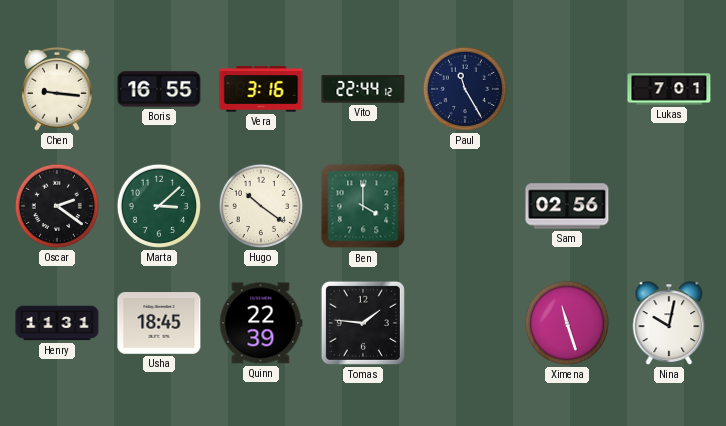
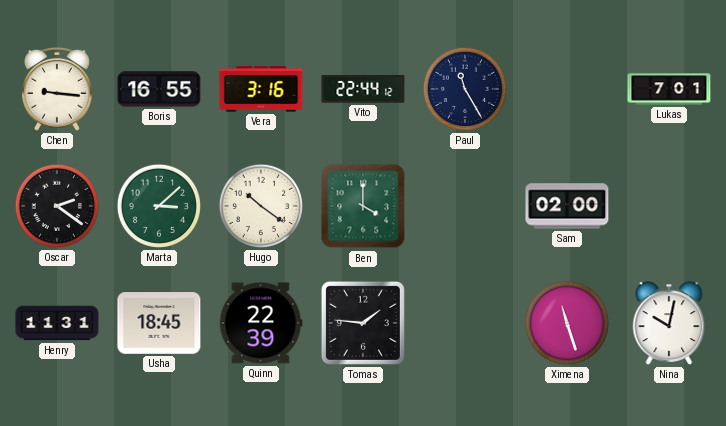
Sam: 02:56 -> 02:00
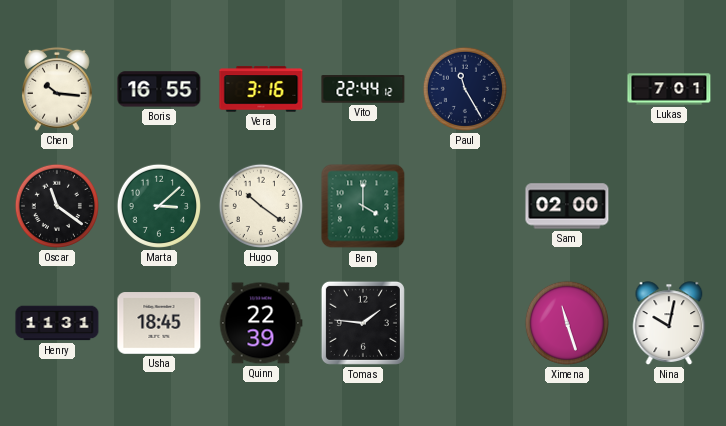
Chen: 9:16 -> 10:16
Oscar: 2:21 -> 11:21
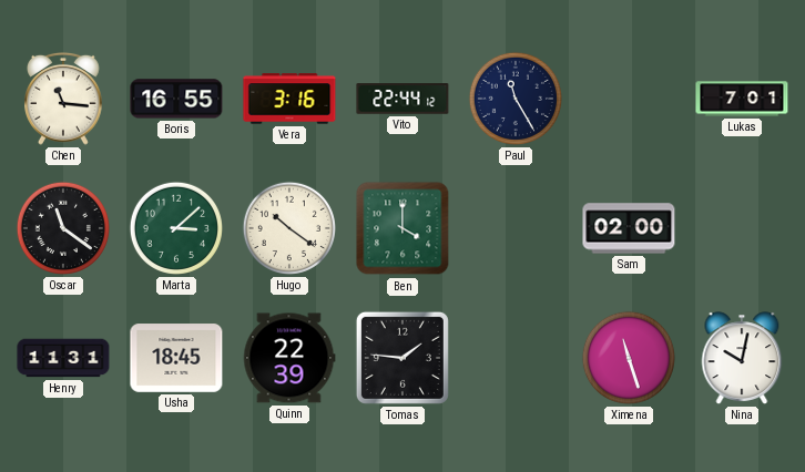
Chen: 10:16 -> 11:16
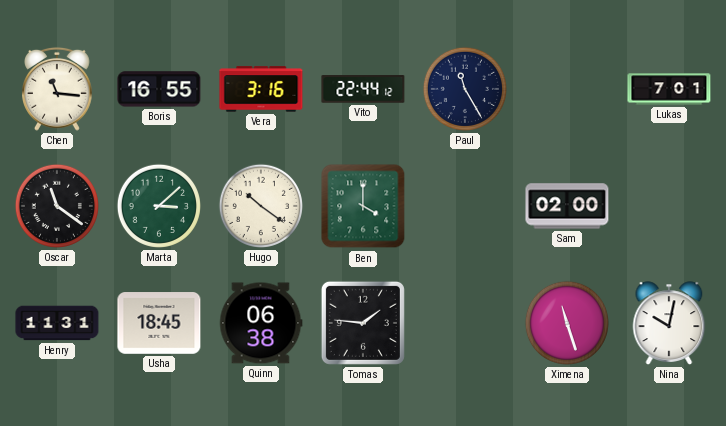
Quinn: 22:39 -> 06:38
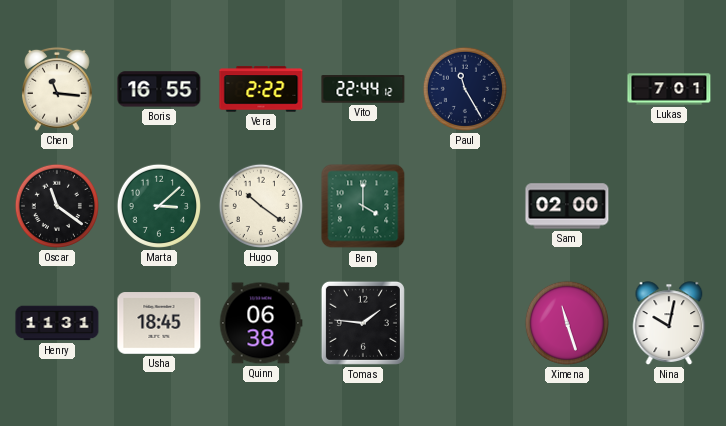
Vera: 3:16 -> 2:22
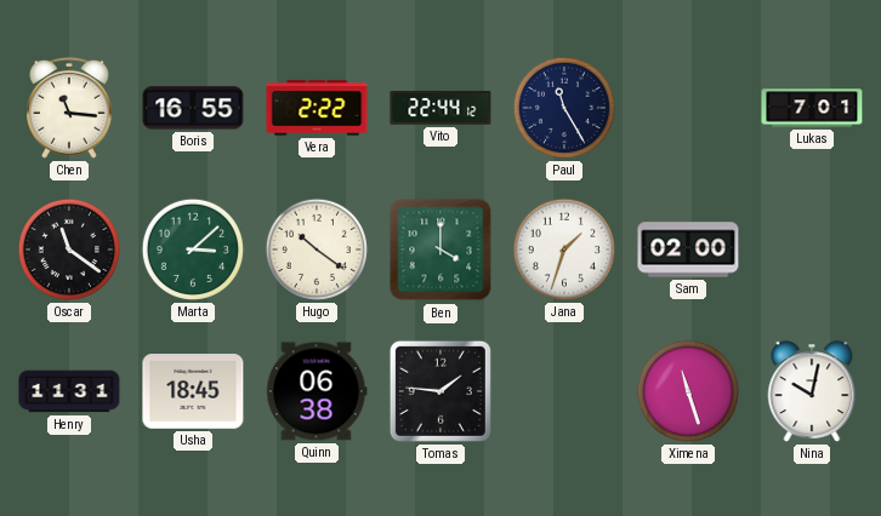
Jana: none -> 1:33
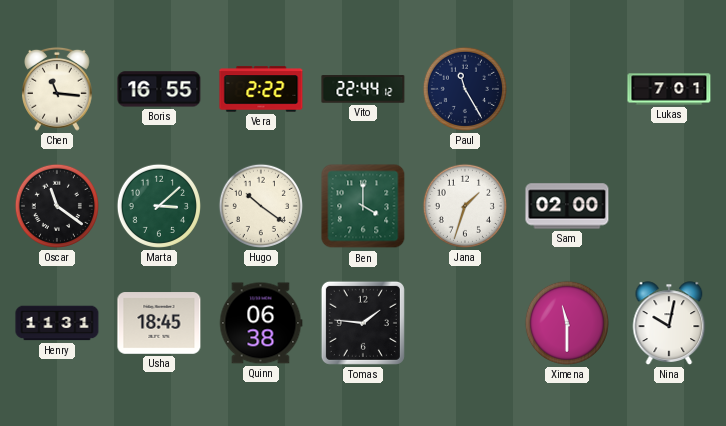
Ximena: 11:27 -> 11:30
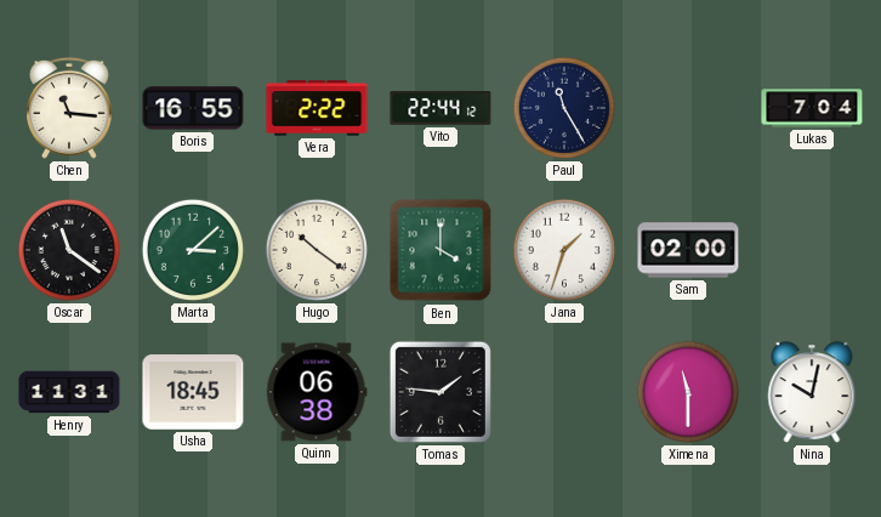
Lukas: 7:01 -> 7:04
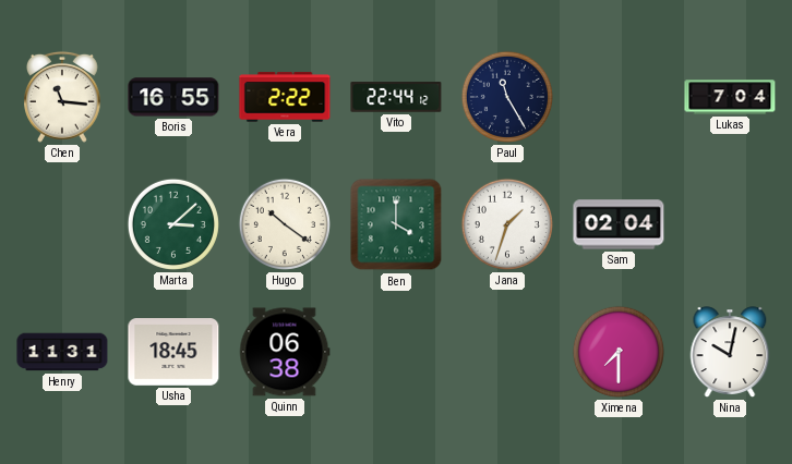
Oscar: 11:21 -> none
Sam: 02:00 -> 02:04
Tomas: 1:46 -> none
Ximena: 11:30 -> 7:30
